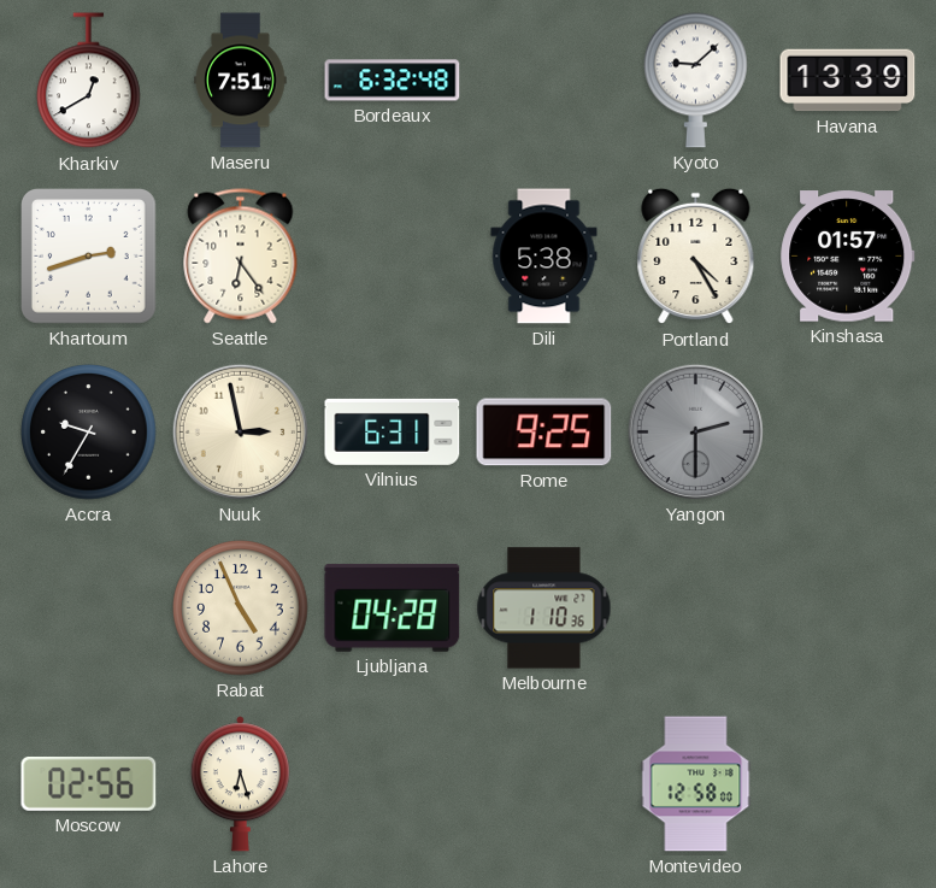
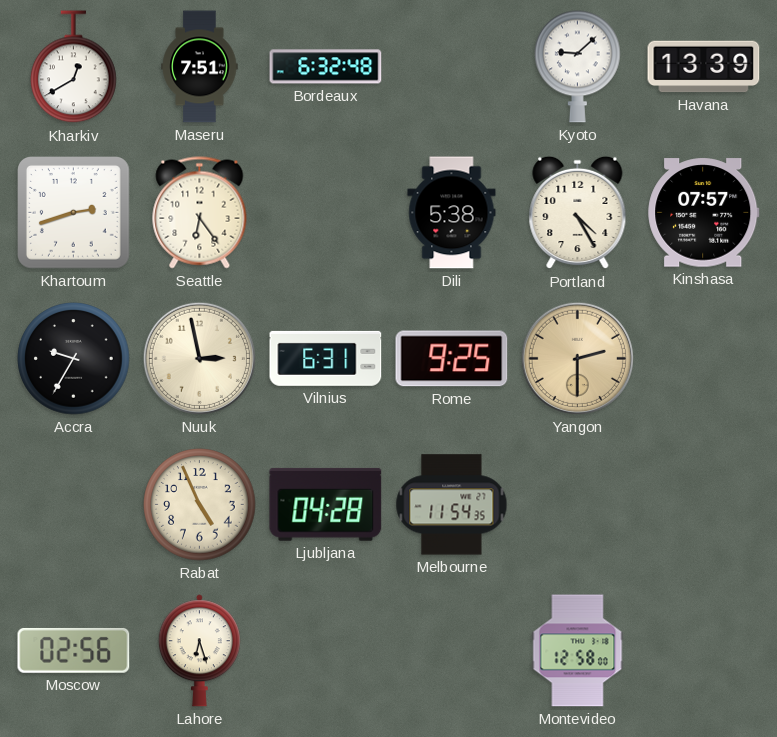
Kinshasa: 01:57 -> 07:57
Yangon dial: grey -> champagne
Melbourne: 1:10 -> 11:54
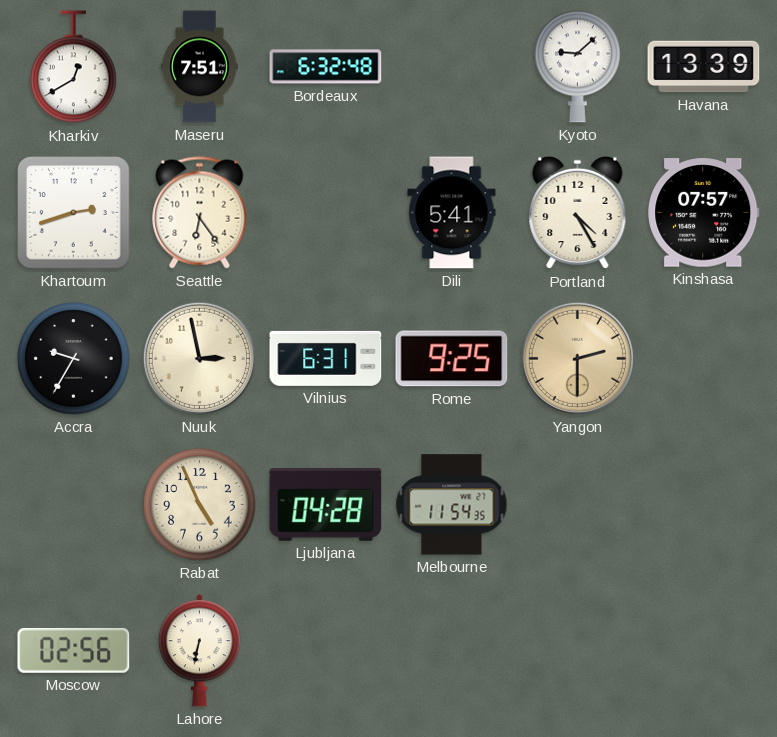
Dili: 5:38 -> 5:41
Lahore: 6:27 -> 6:32
Montevideo: 12:58 -> none
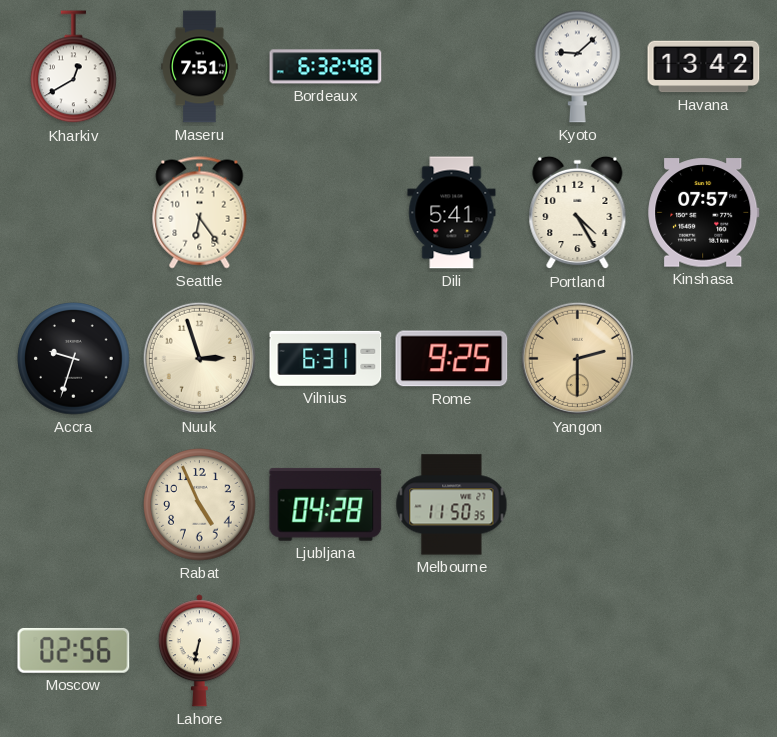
Havana: 13:39 -> 13:42
Khartoum: 2:42 -> none
Accra: 9:35 -> 9:33
Nuuk: 2:58 -> 2:57
Melbourne: 11:54 -> 11:50
